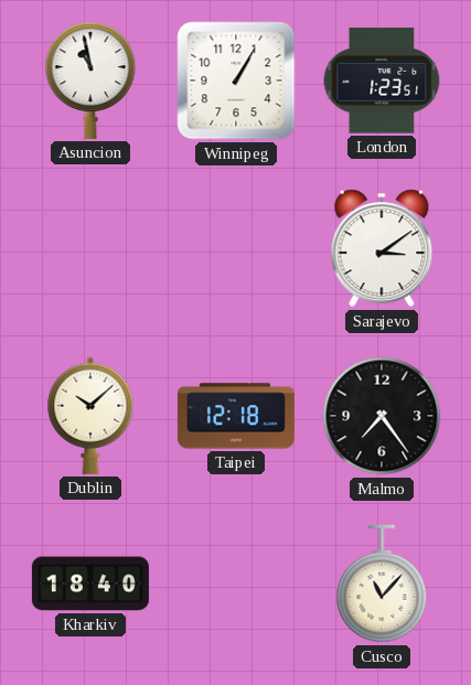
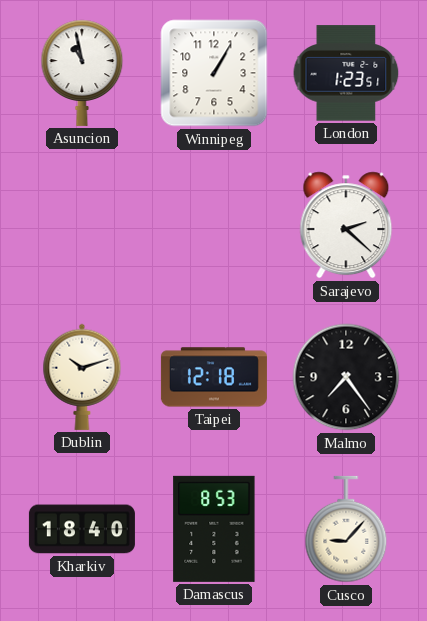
Sarajevo: 3:09 -> 2:22
Dublin: 10:08 -> 10:12
Damascus: none -> 8:53
Cusco: 11:07 -> 9:07
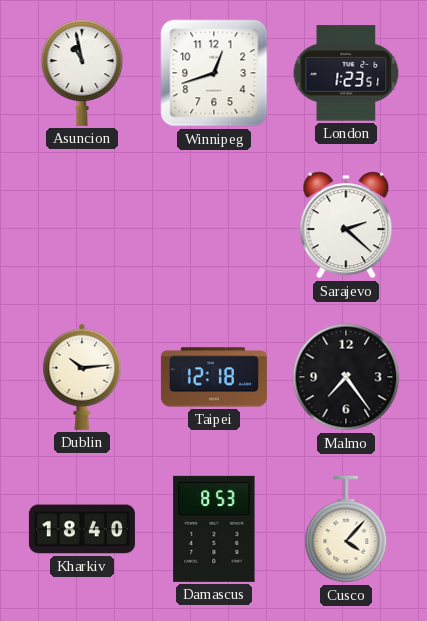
Winnipeg: 1:05 -> 12:42
Dublin: 10:12 -> 10:14
Cusco: 9:07 -> 4:07
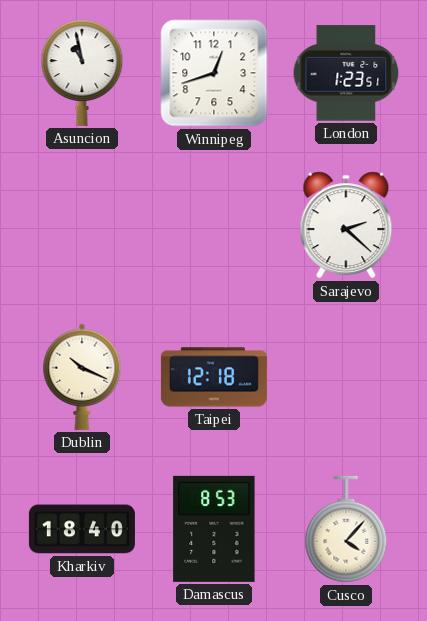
Dublin: 10:14 -> 10:19
Malmo: 7:24 -> none
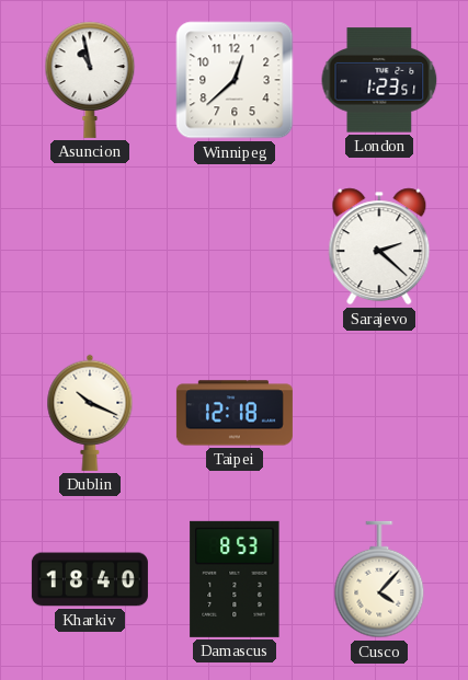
Winnipeg: 12:42 -> 12:38
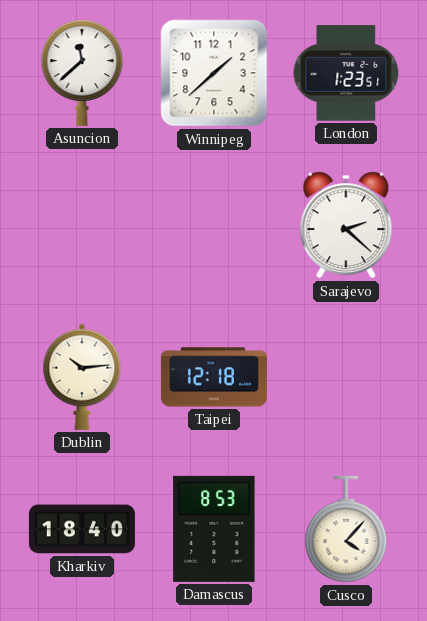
Asuncion: 10:58 -> 11:38
Winnipeg: 12:38 -> 1:38
Dublin: 10:19 -> 10:14
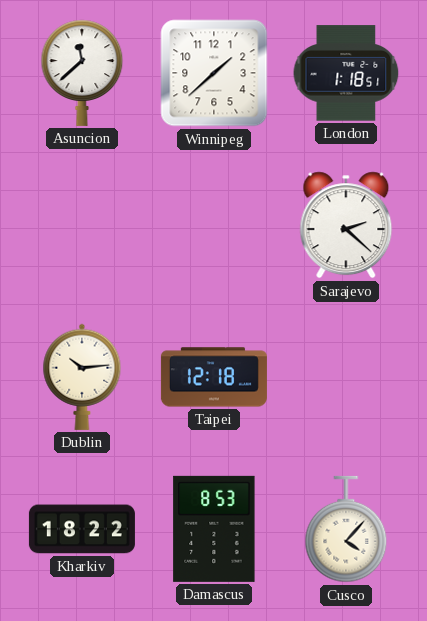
London: 1:23 -> 1:18
Kharkiv: 18:40 -> 18:22
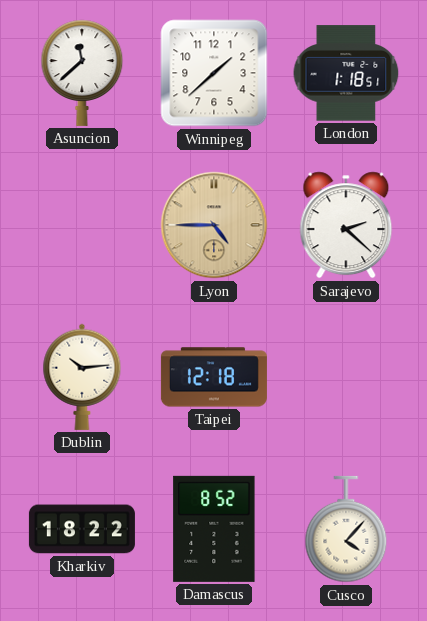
Lyon: none -> 4:45
Damascus: 8:53 -> 8:52
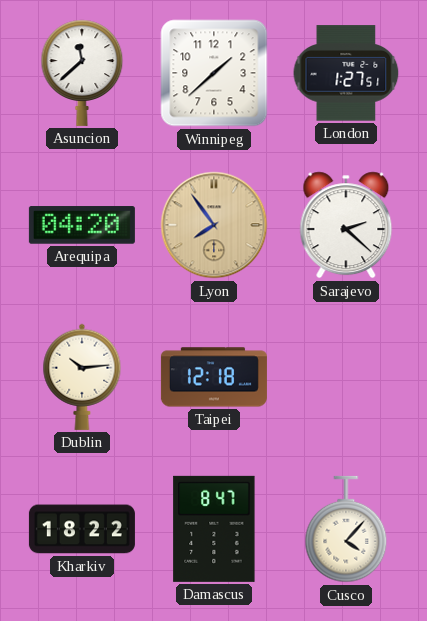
London: 1:18 -> 1:27
Arequipa: none -> 04:20
Lyon: 4:45 -> 7:54
Damascus: 8:52 -> 8:47
